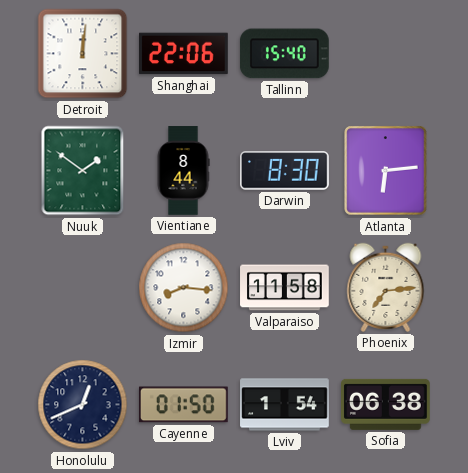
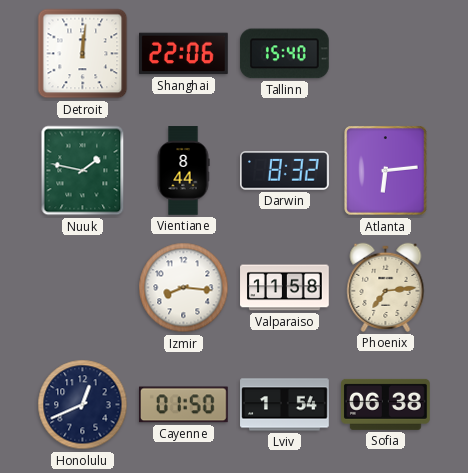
Nuuk: 1:51 -> 1:47
Darwin: 8:30 -> 8:32
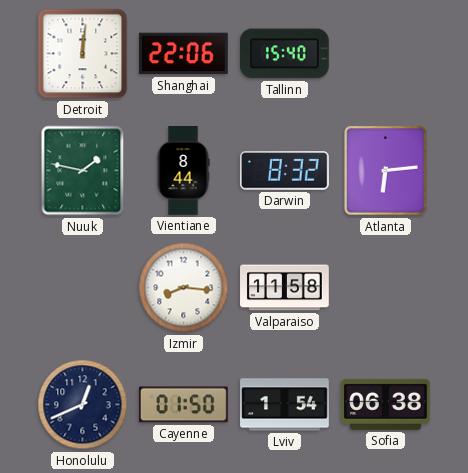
Phoenix: 7:14 -> none
